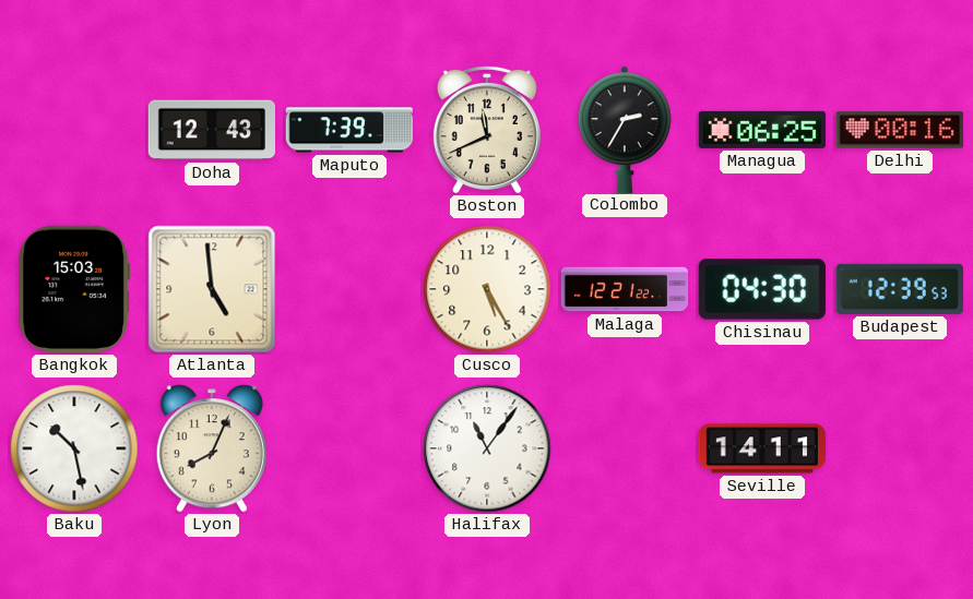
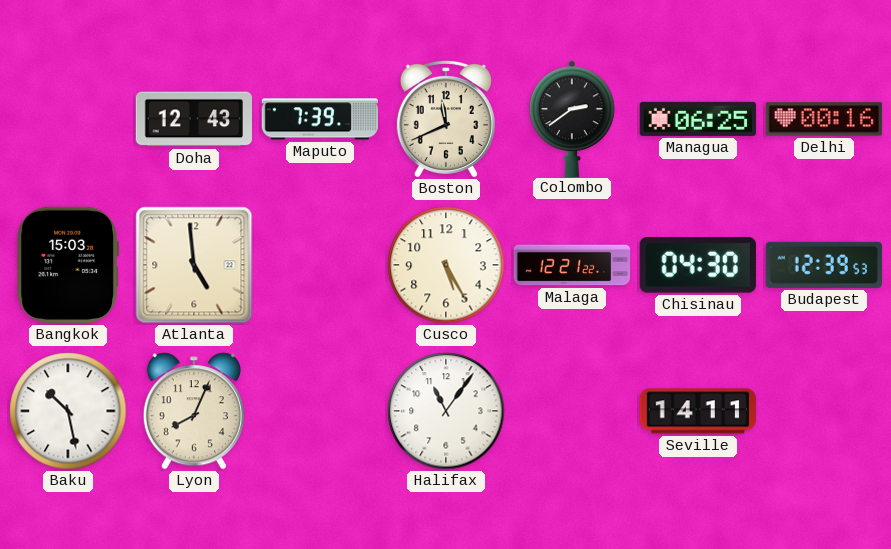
Colombo: 2:35 -> 2:39
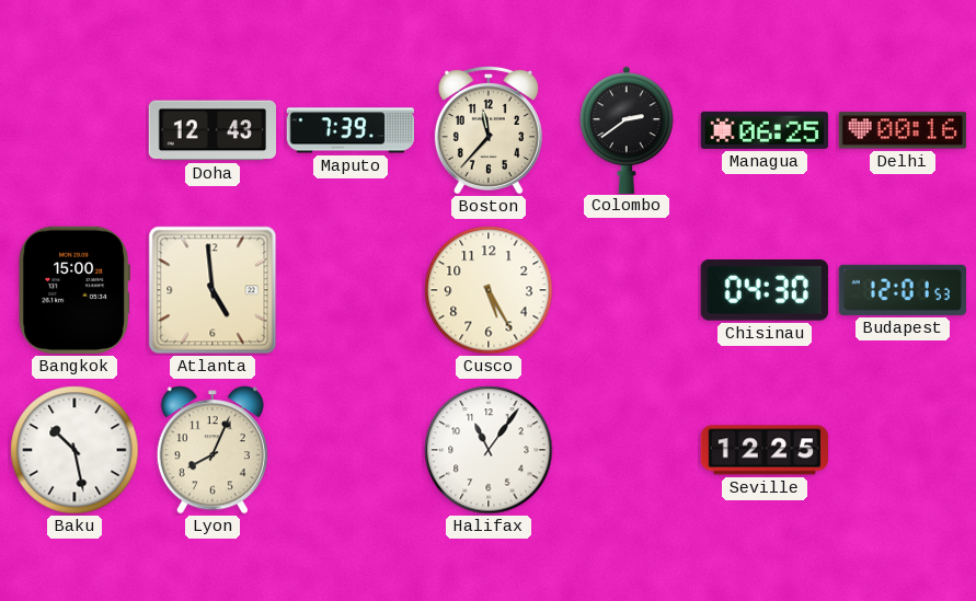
Boston: 11:41 -> 11:37
Bangkok: 15:03 -> 15:00
Malaga: 12:21 -> none
Budapest: 12:39 -> 12:01
Seville: 14:11 -> 12:25
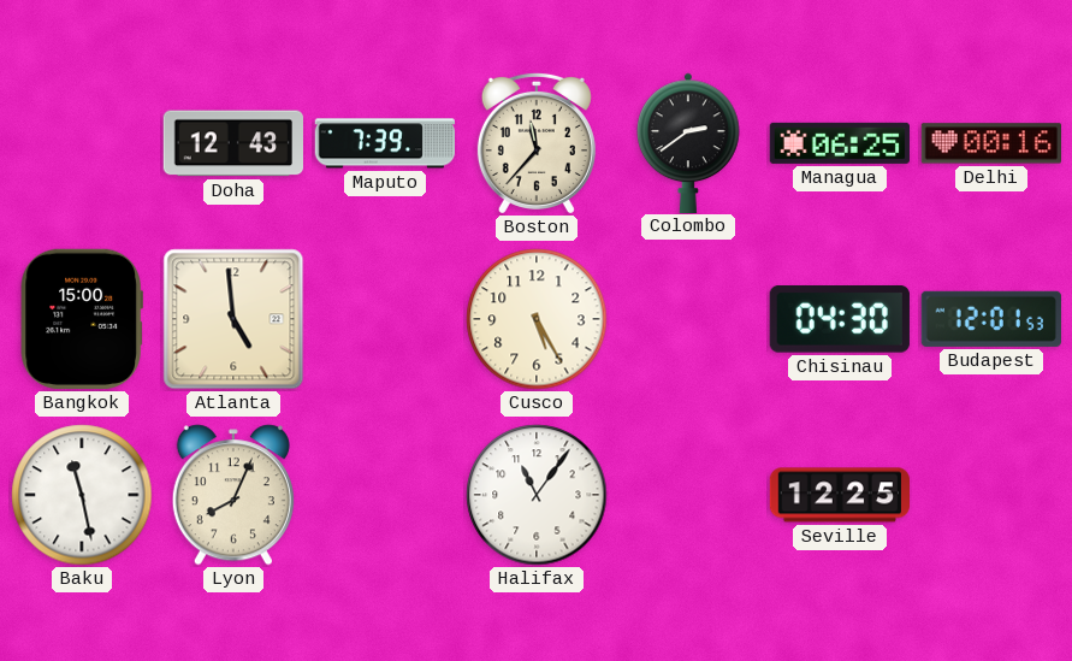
Baku: 10:28 -> 11:28
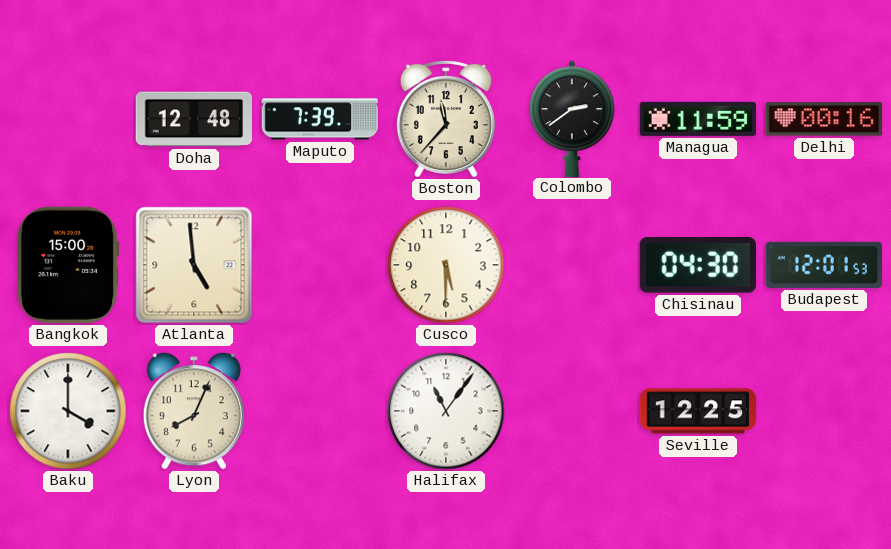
Doha: 12:43 -> 12:48
Managua: 06:25 -> 11:59
Cusco: 5:25 -> 5:30
Baku: 11:28 -> 4:00
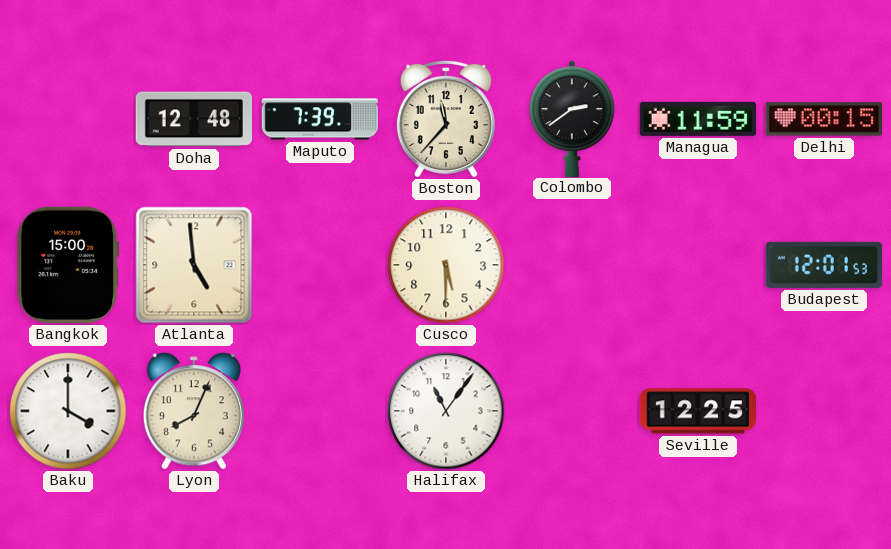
Delhi: 00:16 -> 00:15
Chisinau: 04:30 -> none
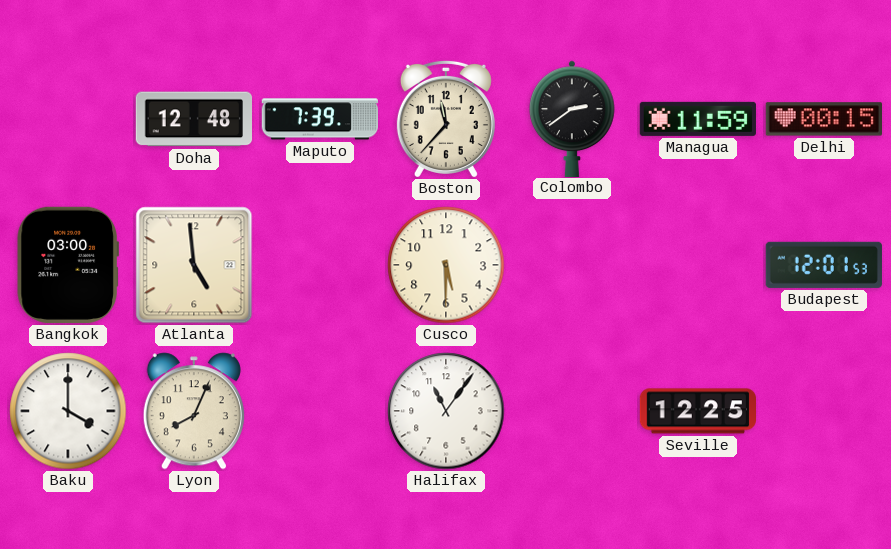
Bangkok: 15:00 -> 03:00
